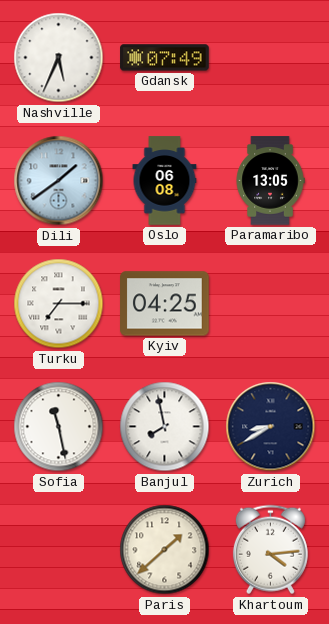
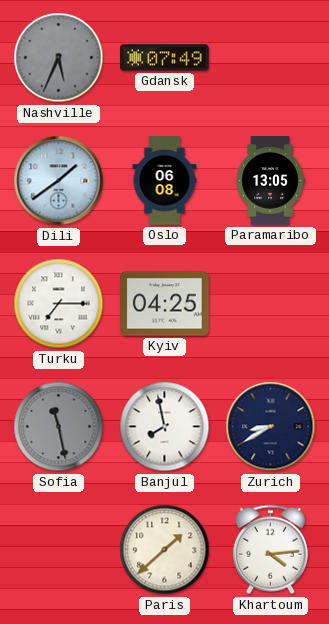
Nashville dial: white -> grey
Sofia dial: white -> grey
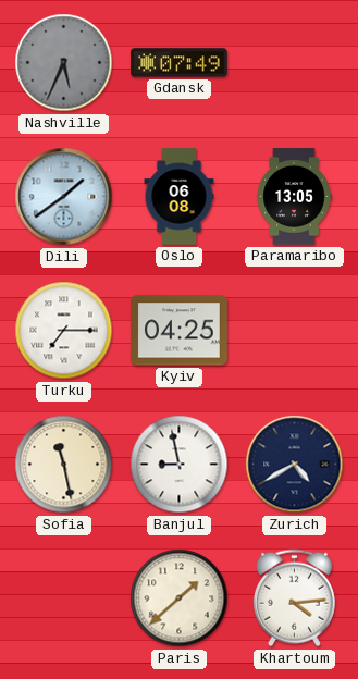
Sofia dial: grey -> cream
Banjul: 7:58 -> 8:58
Zurich: 8:40 -> 4:40
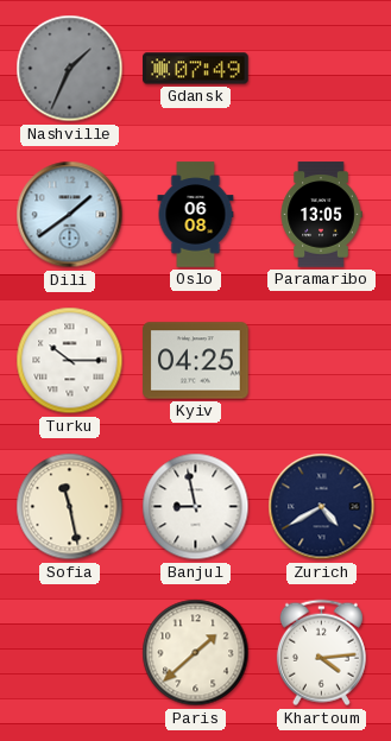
Nashville: 5:34 -> 1:34
Turku: 7:15 -> 10:15
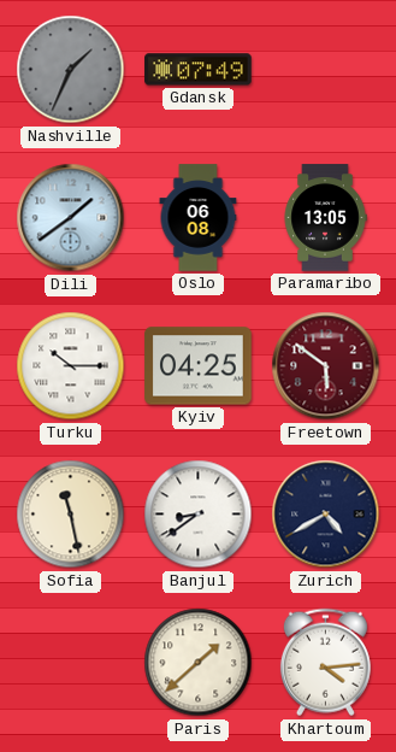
Freetown: none -> 5:51
Banjul: 8:58 -> 8:39
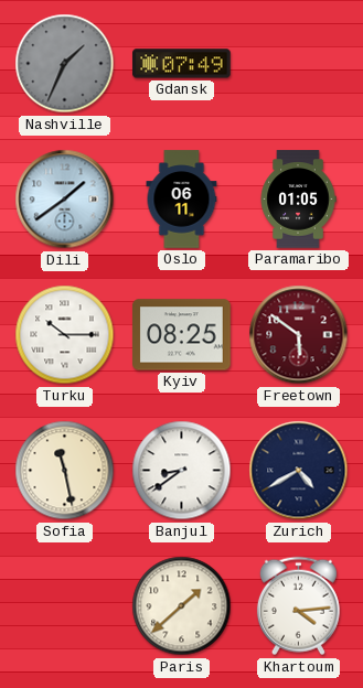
Oslo: 06:08 -> 06:11
Paramaribo: 13:05 -> 01:05
Kyiv: 04:25 -> 08:25
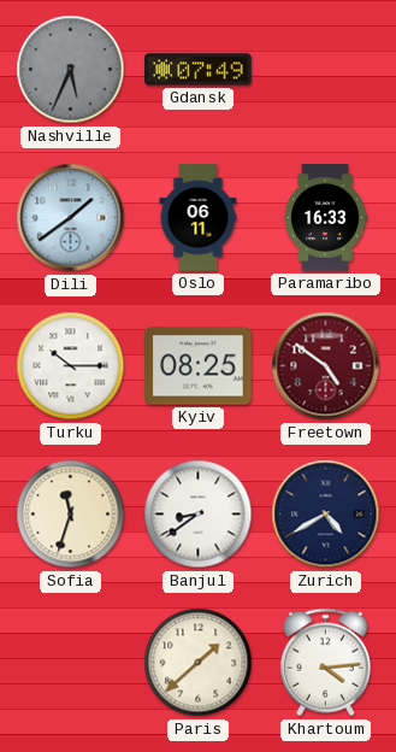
Nashville: 1:34 -> 5:34
Paramaribo: 01:05 -> 16:33
Freetown: 5:51 -> 4:51
Sofia: 11:28 -> 11:33
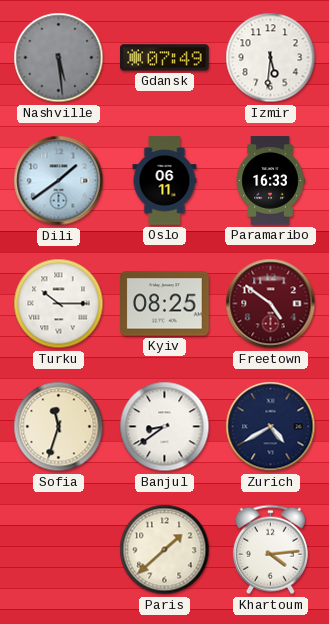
Nashville: 5:34 -> 5:29
Izmir: none -> 5:31
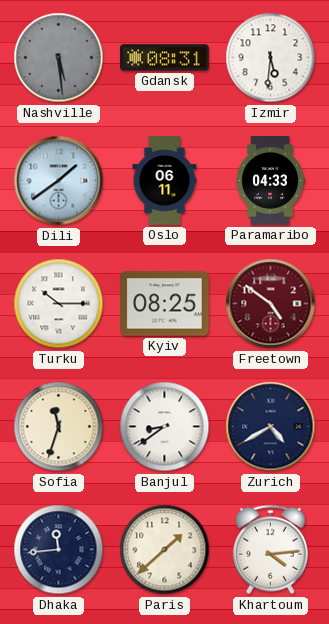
Gdansk: 07:49 -> 08:31
Paramaribo: 16:33 -> 04:33
Dhaka: none -> 11:44
